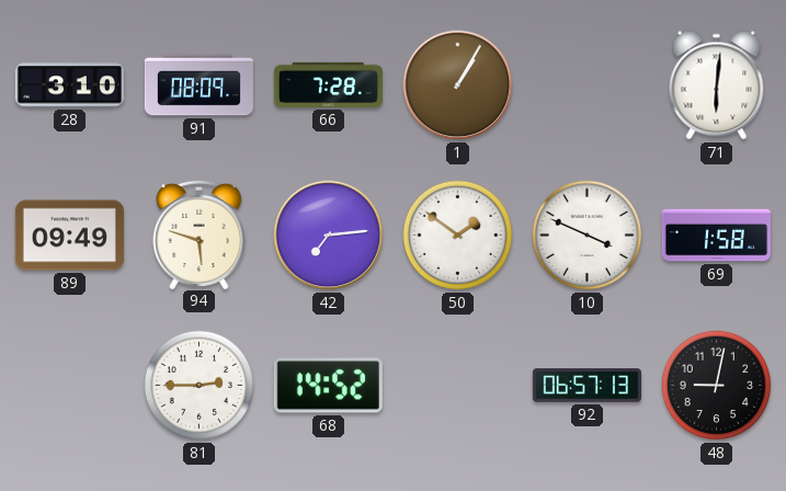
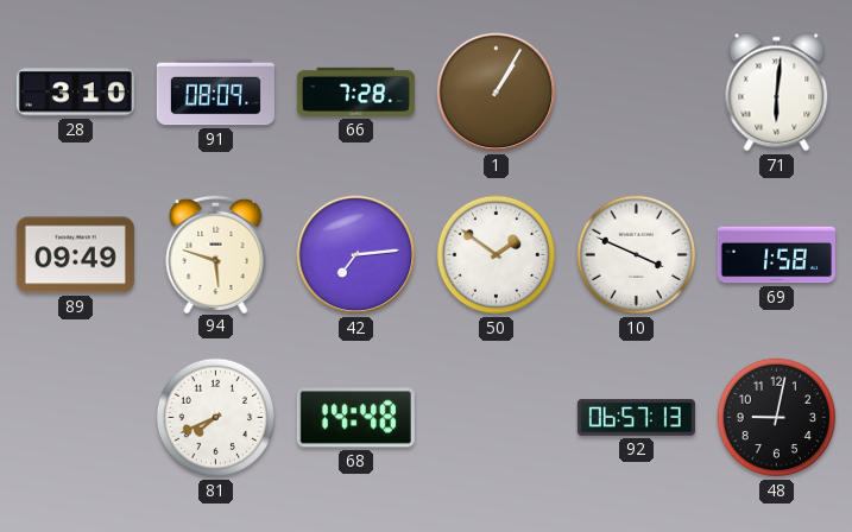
81: 2:45 -> 7:41
68: 14:52 -> 14:48
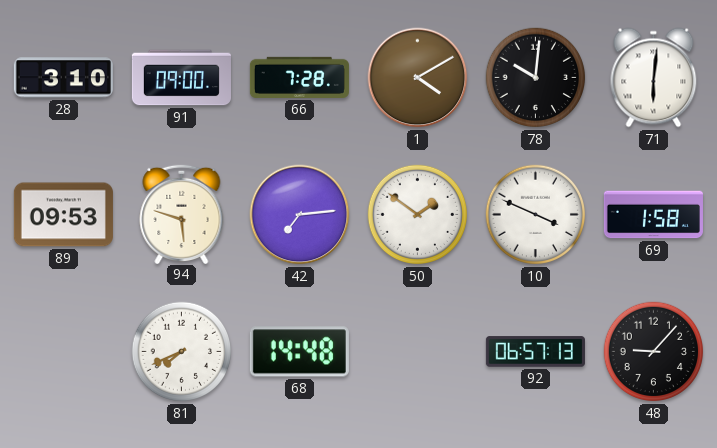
91: 08:09 -> 09:00
1: 1:05 -> 4:10
78: none -> 10:01
89: 09:49 -> 09:53
48: 9:02 -> 9:07
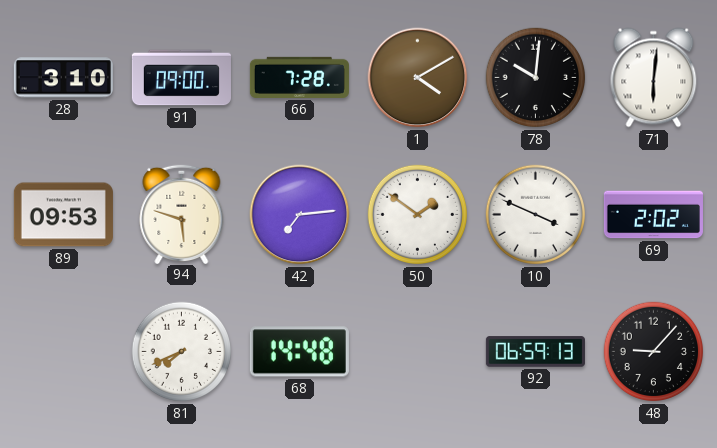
69: 1:58 -> 2:02
92: 06:57 -> 06:59
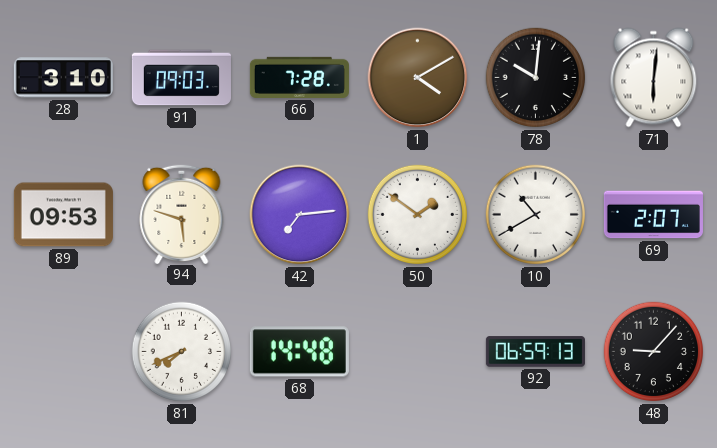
91: 09:00 -> 09:03
10: 3:49 -> 10:40
69: 2:02 -> 2:07
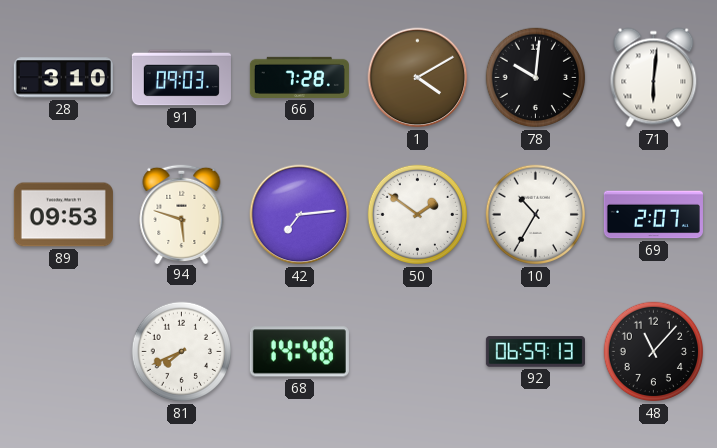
10: 10:40 -> 10:35
48: 9:07 -> 11:07
